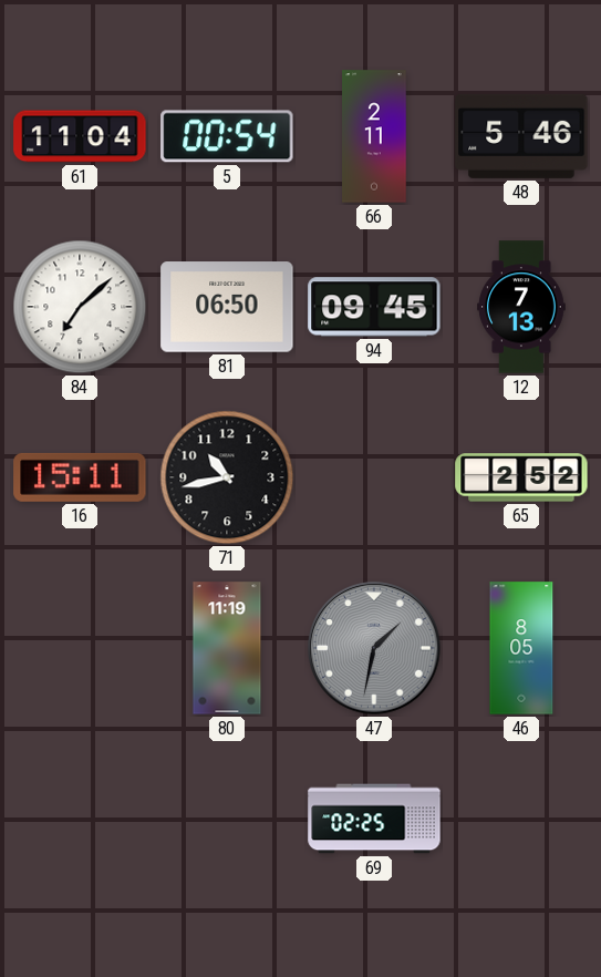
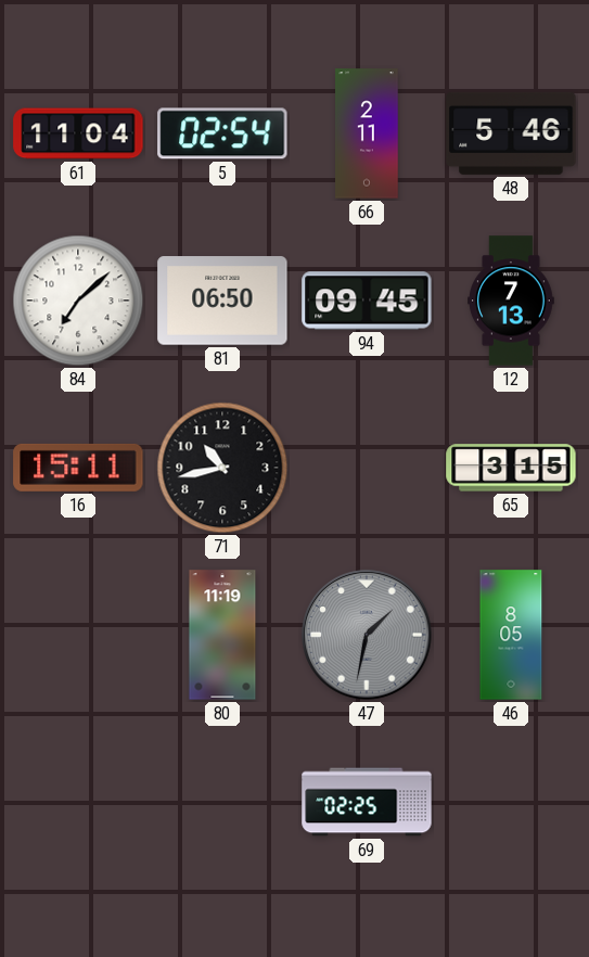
5: 00:54 -> 02:54
65: 2:52 -> 3:15
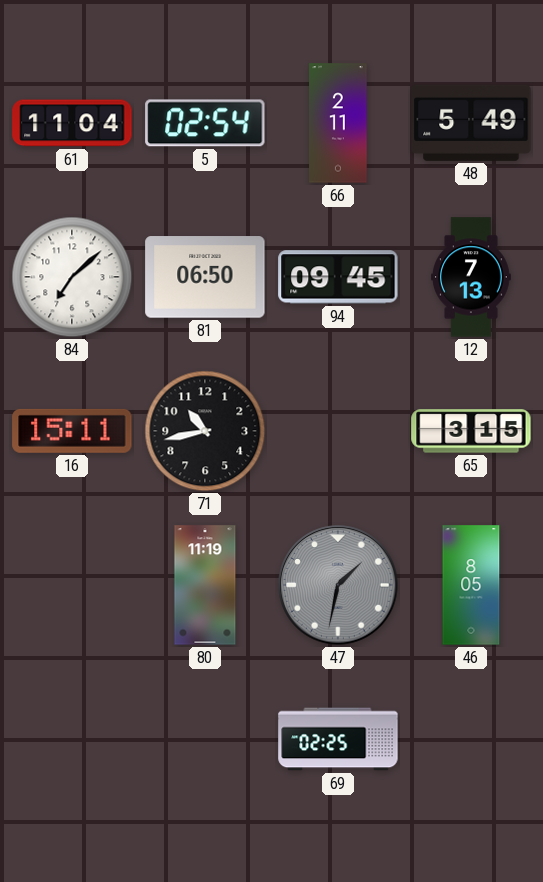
48: 5:46 -> 5:49
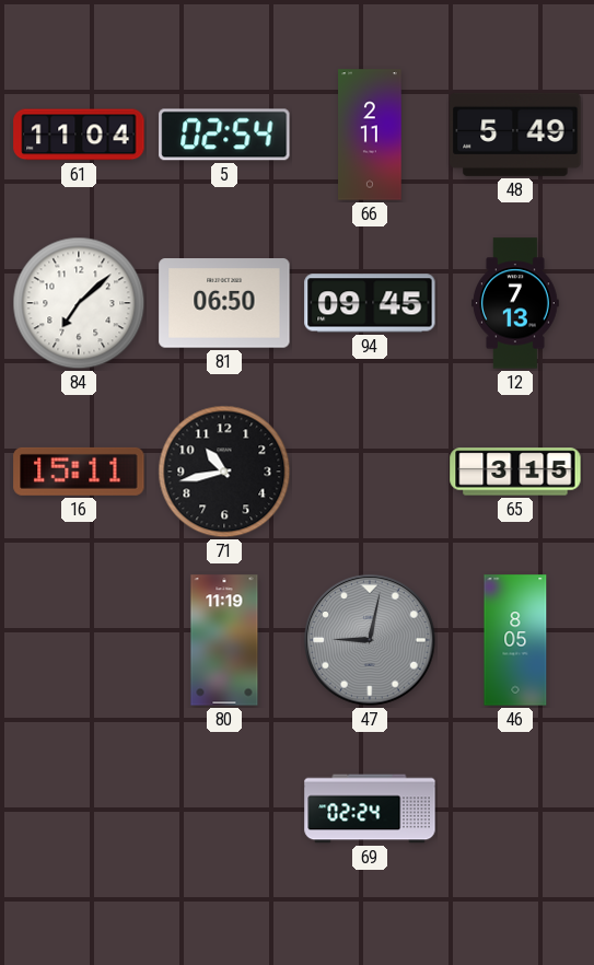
47: 1:32 -> 9:02
69: 02:25 -> 02:24
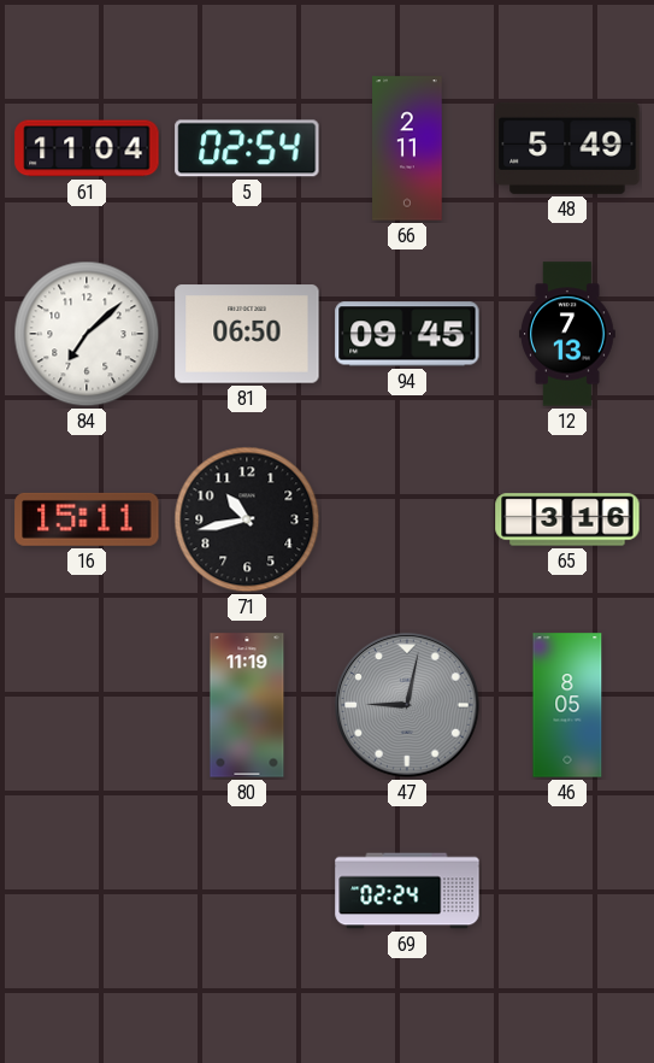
65: 3:15 -> 3:16
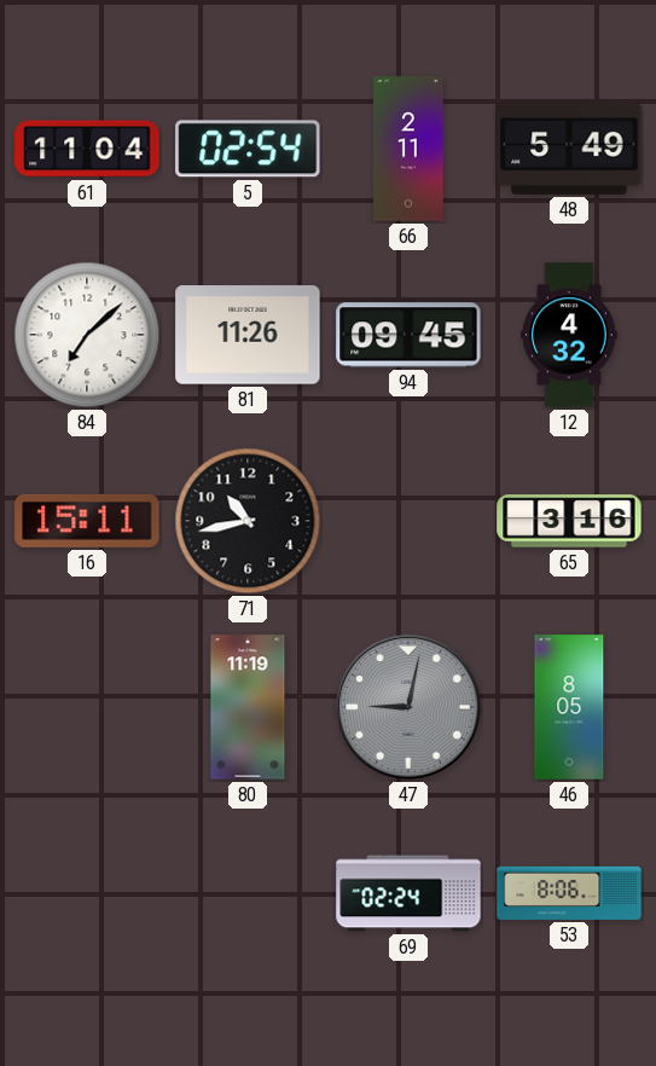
81: 06:50 -> 11:26
12: 7:13 -> 4:32
53: none -> 8:06
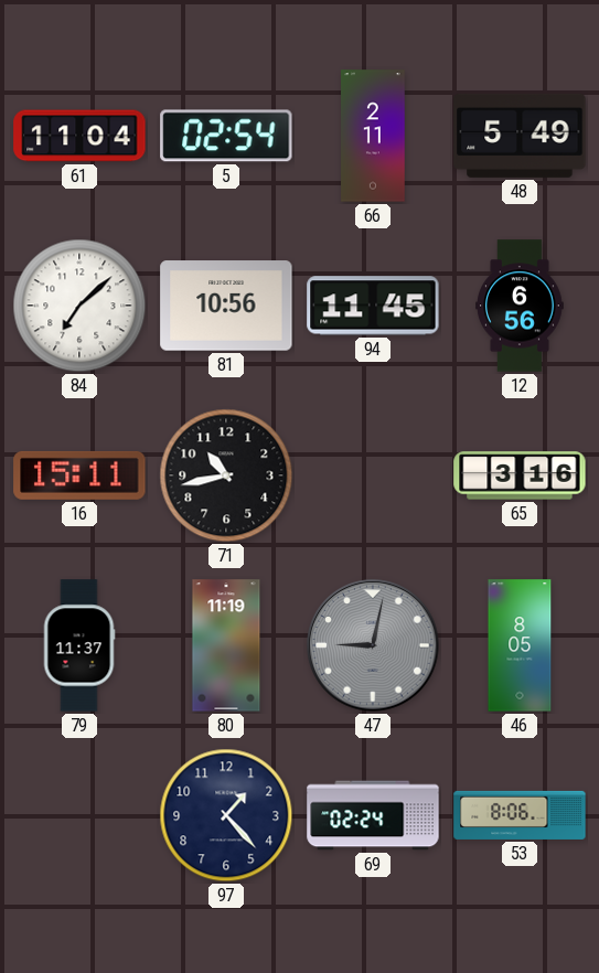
81: 11:26 -> 10:56
94: 09:45 -> 11:45
12: 4:32 -> 6:56
79: none -> 11:37
97: none -> 1:23
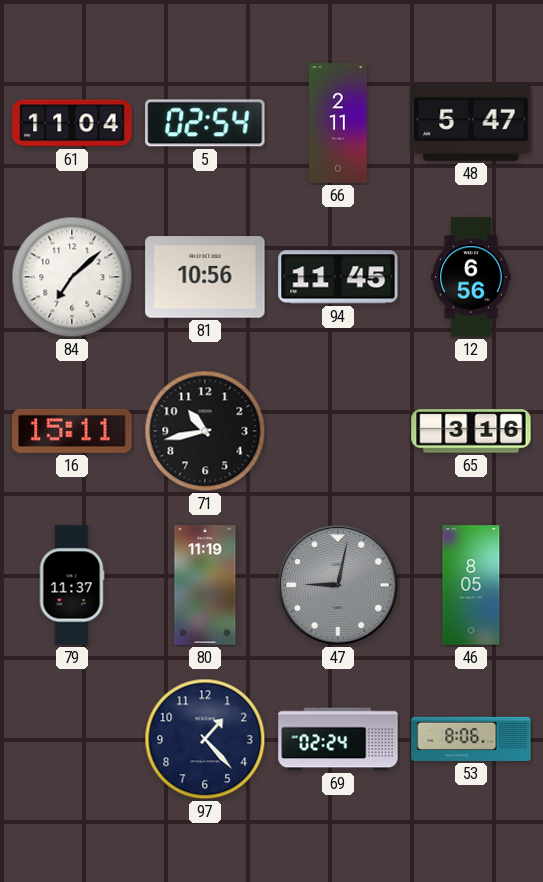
48: 5:49 -> 5:47
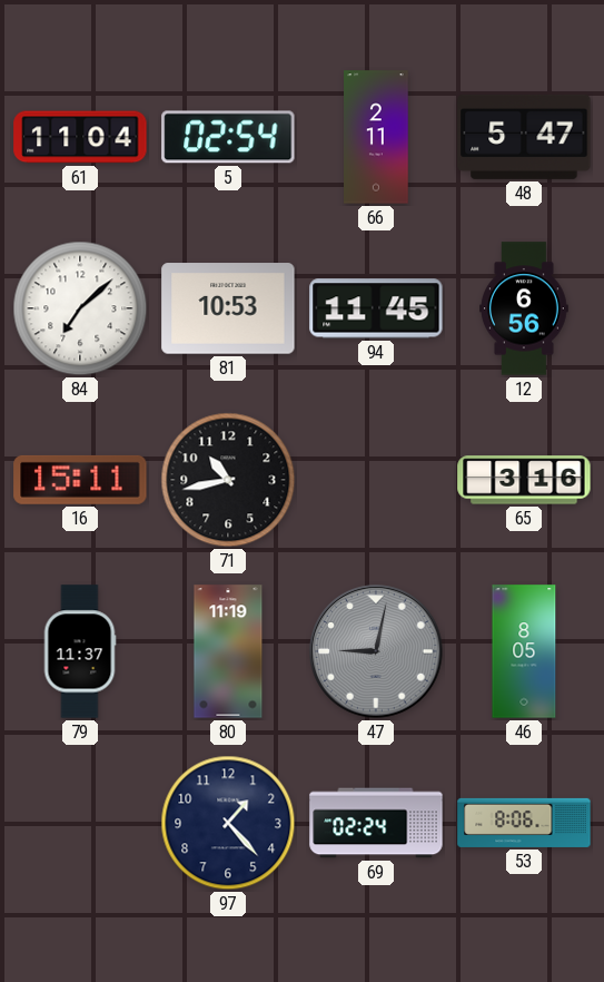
81: 10:56 -> 10:53
